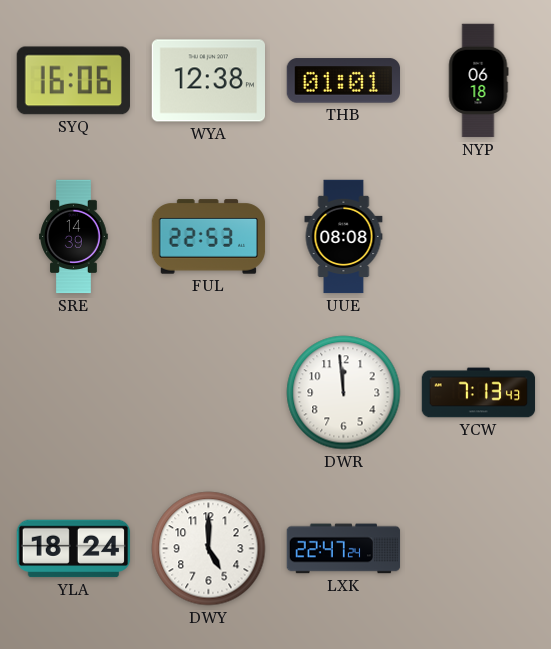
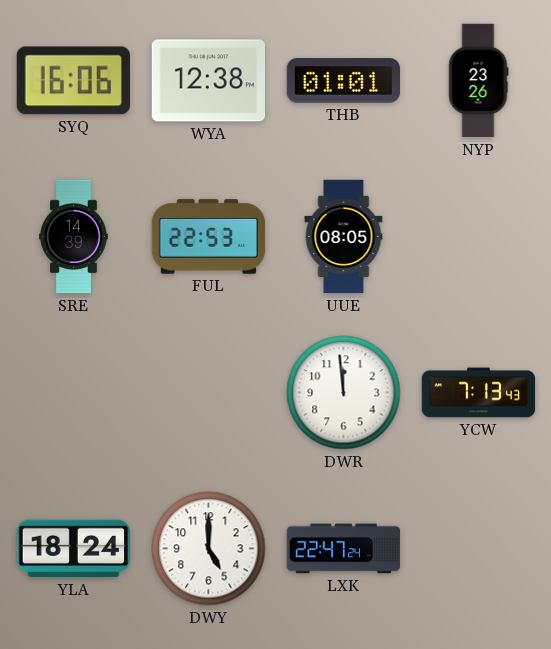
NYP: 06:18 -> 23:26
UUE: 08:08 -> 08:05
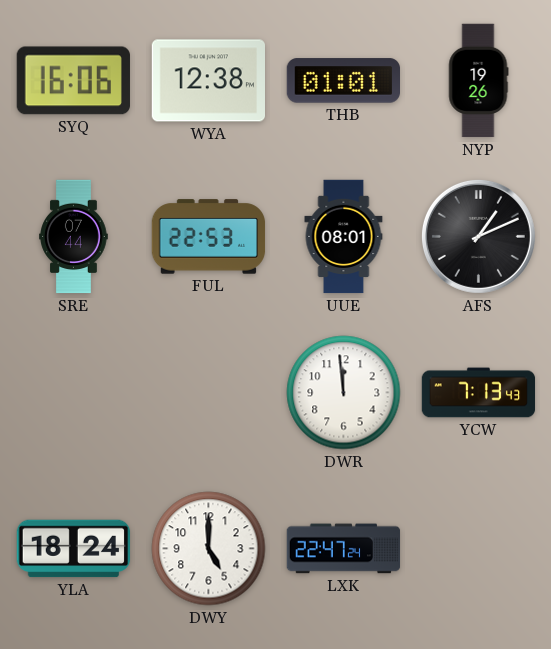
NYP: 23:26 -> 19:26
SRE: 14:39 -> 07:44
UUE: 08:05 -> 08:01
AFS: none -> 1:11
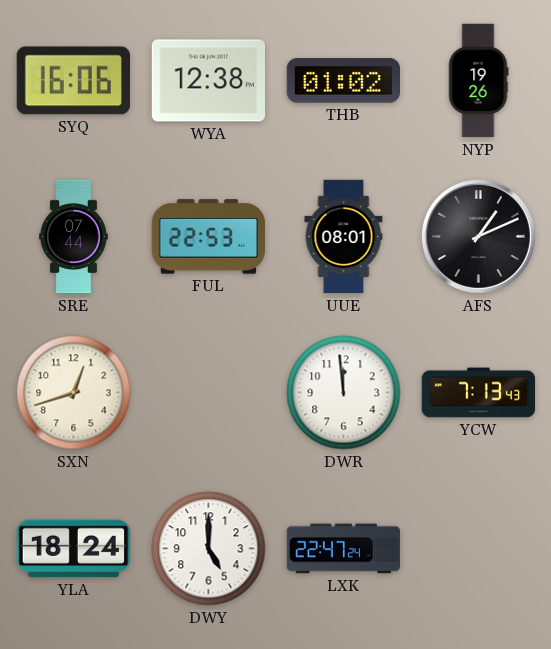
THB: 01:01 -> 01:02
SXN: none -> 12:42
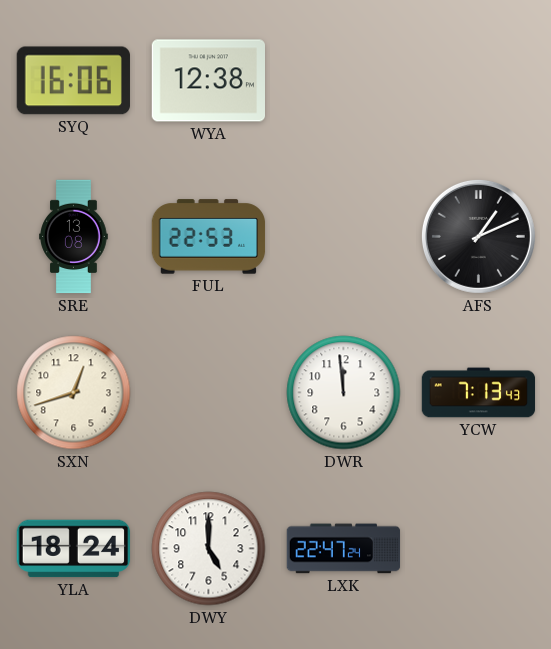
THB: 01:02 -> none
NYP: 19:26 -> none
SRE: 07:44 -> 13:08
UUE: 08:01 -> none
